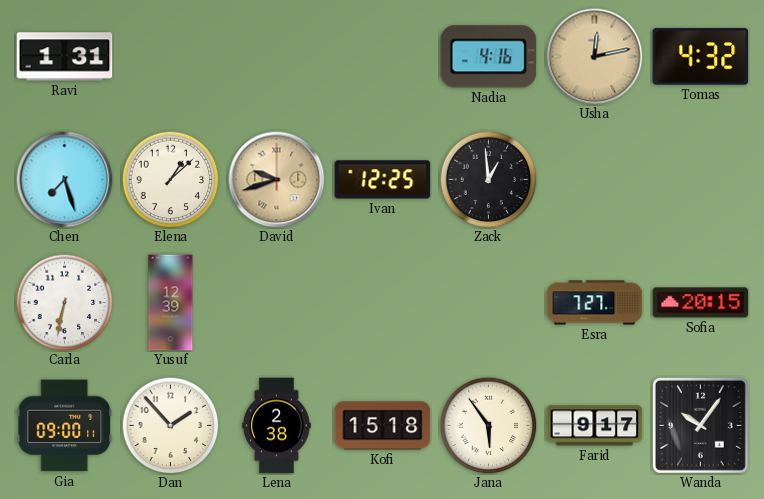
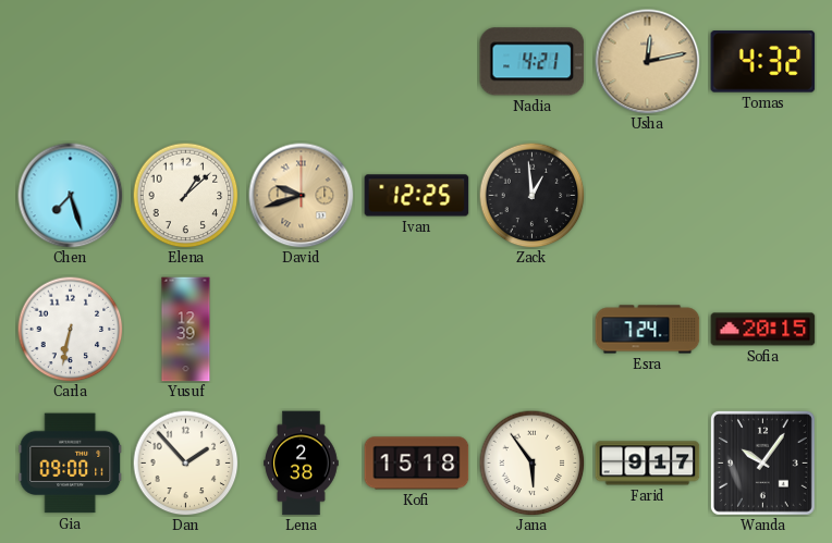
Ravi: 1:31 -> none
Nadia: 4:16 -> 4:21
Esra: 7:27 -> 7:24
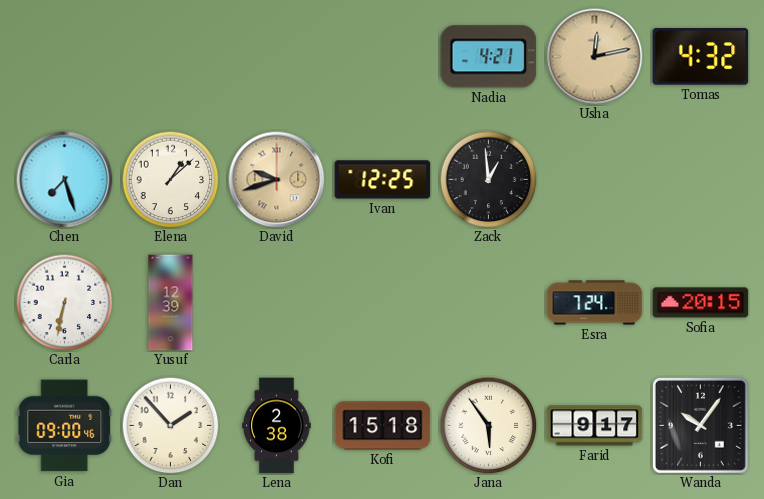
Gia: 09:00:11 -> 09:00:46
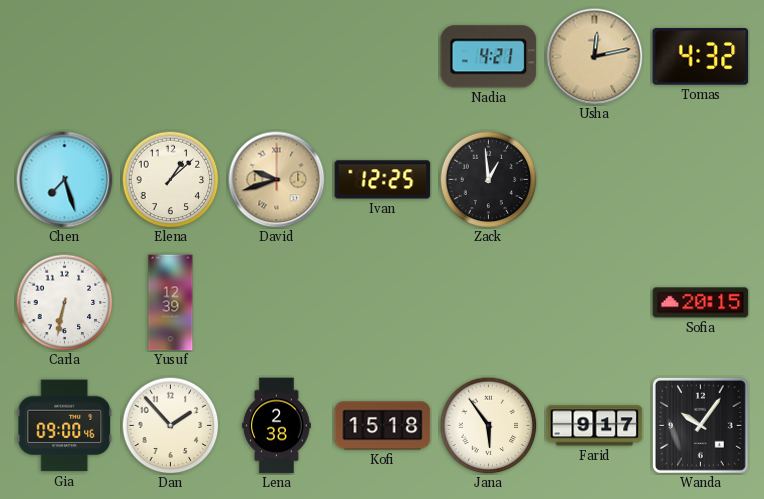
Esra: 7:24 -> none
